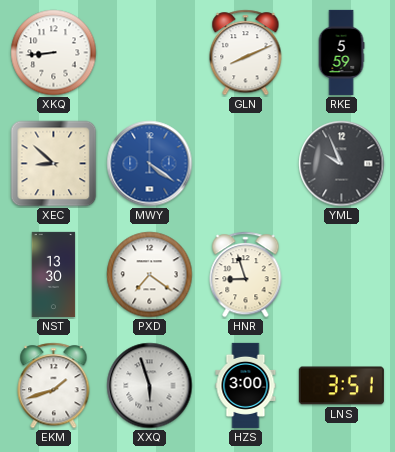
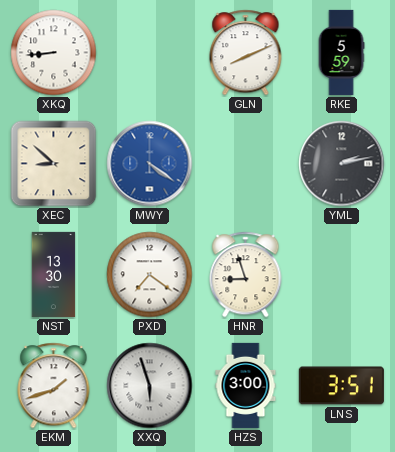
YML: 9:56 -> 2:13
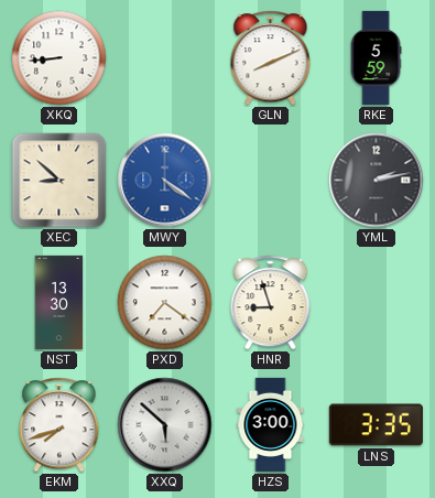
EKM: 1:42 -> 7:42
XXQ: 5:57 -> 5:52
LNS: 3:51 -> 3:35
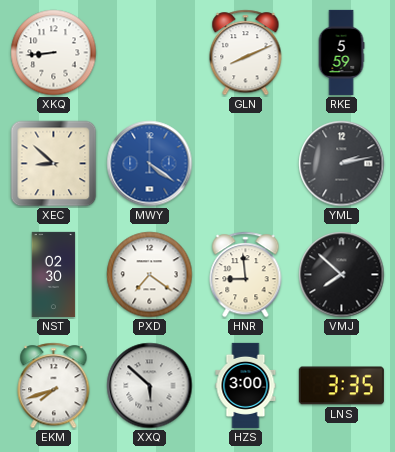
NST: 13:30 -> 02:30
HNR: 8:57 -> 8:59
VMJ: none -> 7:52
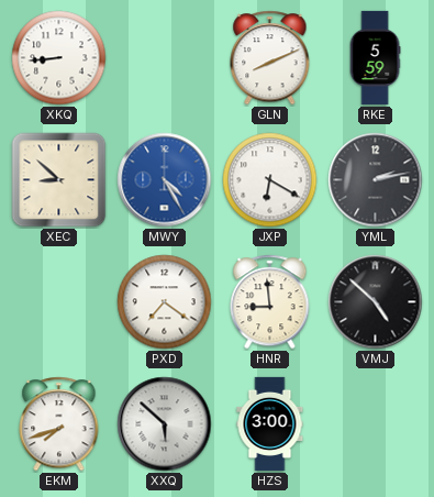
MWY: 4:21 -> 4:25
JXP: none -> 6:20
NST: 02:30 -> none
VMJ: 7:52 -> 4:52
LNS: 3:35 -> none
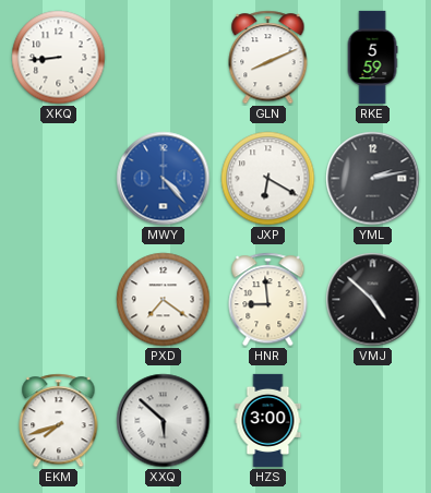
XEC: 8:52 -> none
MWY: 4:25 -> 4:23
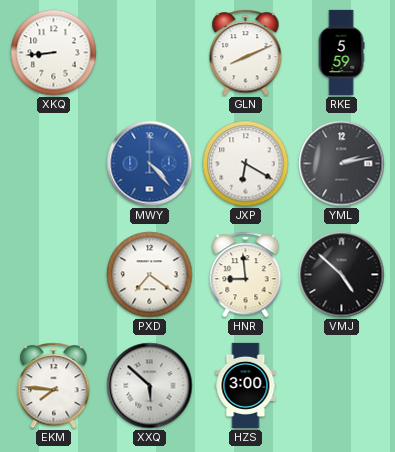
EKM: 7:42 -> 7:46
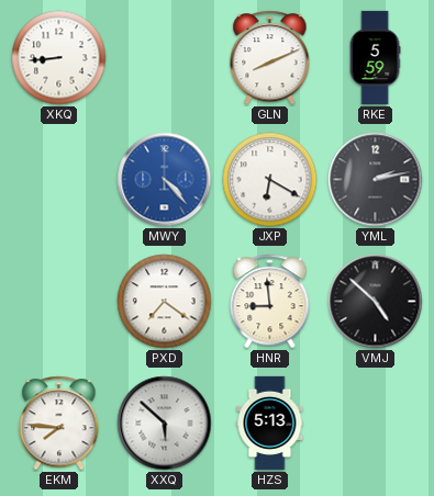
HZS: 3:00 -> 5:13
